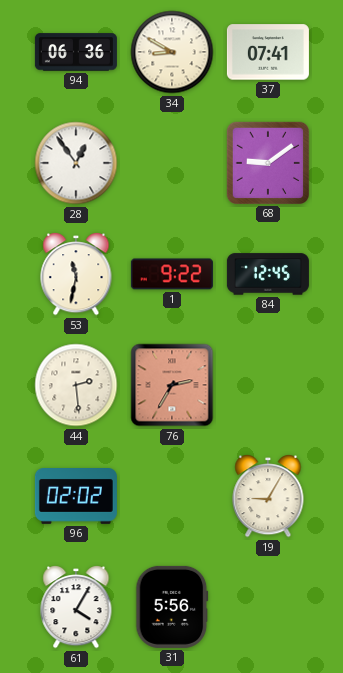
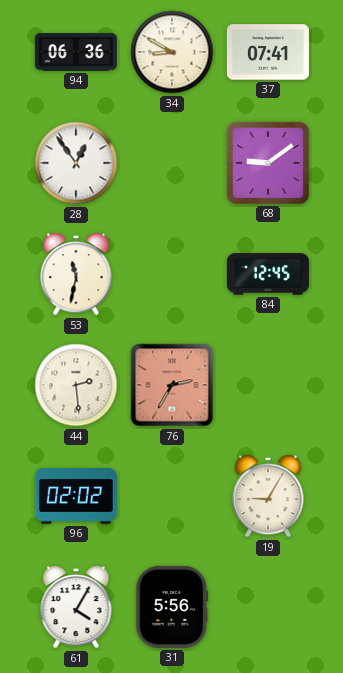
1: 9:22 -> none
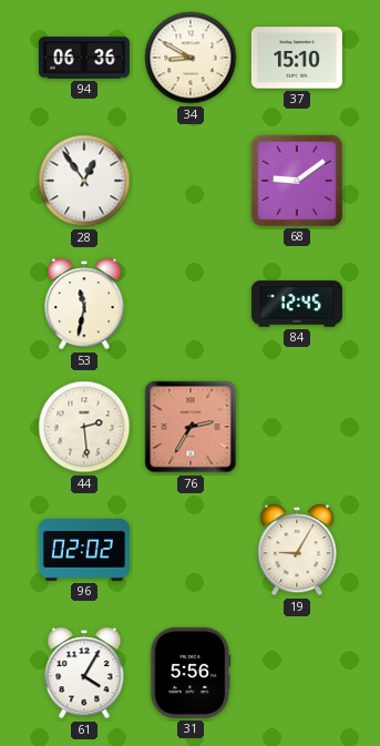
37: 07:41 -> 15:10
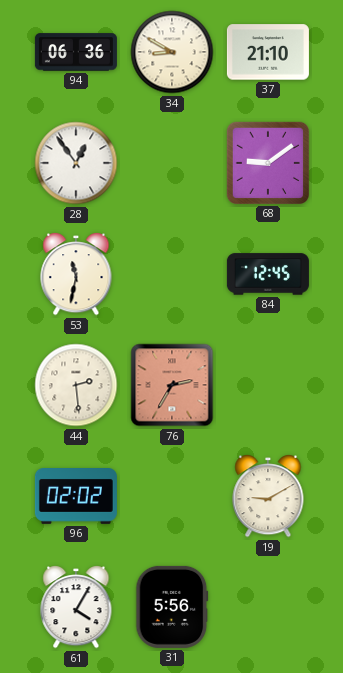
37: 15:10 -> 21:10
19: 9:05 -> 9:10
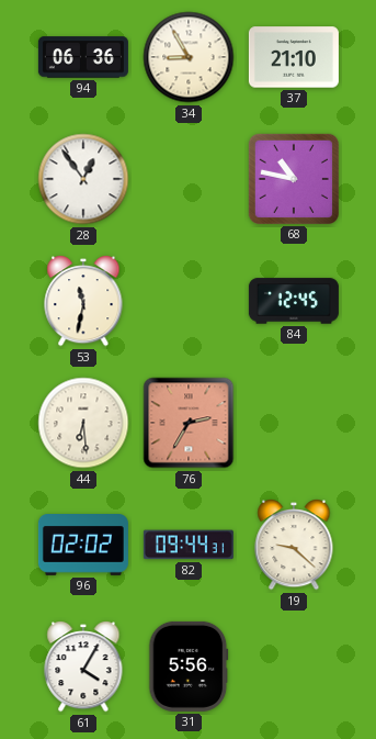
34: 8:50 -> 8:55
68: 9:09 -> 10:47
44: 2:29 -> 6:29
82: none -> 09:44
19: 9:10 -> 9:22
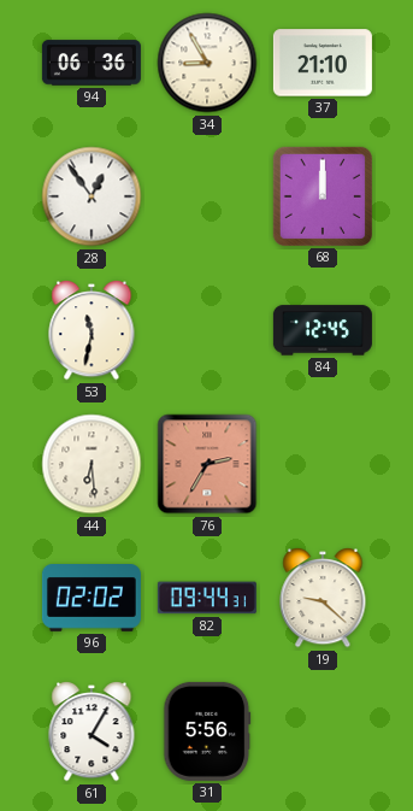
68: 10:47 -> 12:00
